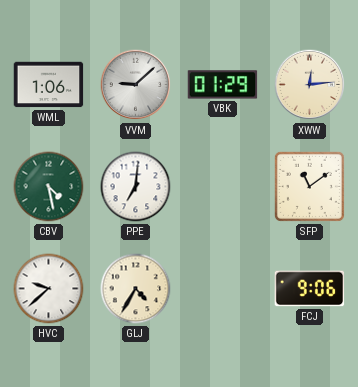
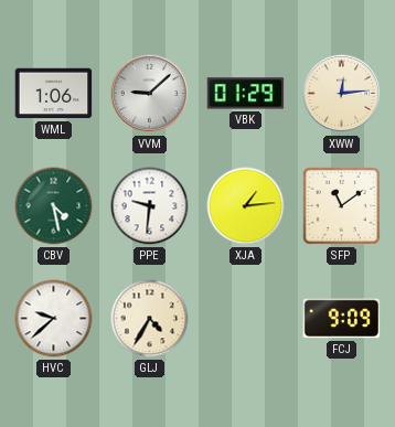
PPE: 7:01 -> 9:31
XJA: none -> 1:14
FCJ: 9:06 -> 9:09
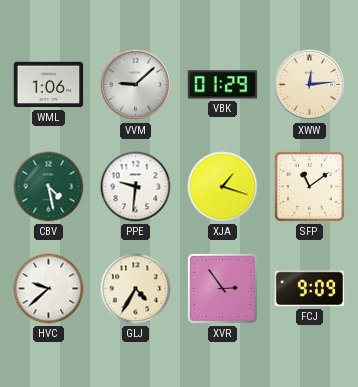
XJA: 1:14 -> 1:18
XVR: none -> 2:54
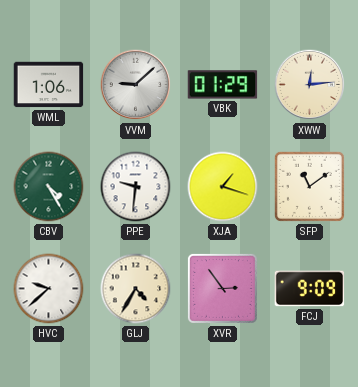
CBV: 4:28 -> 4:25
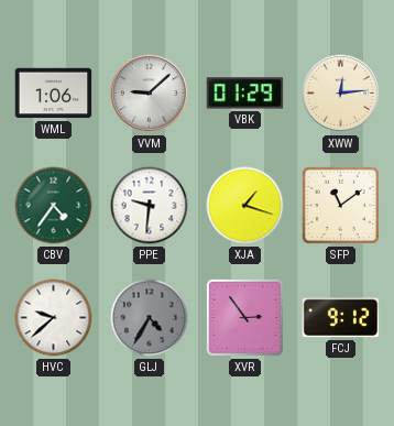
CBV: 4:25 -> 4:36
GLJ dial: cream -> grey
FCJ: 9:09 -> 9:12
